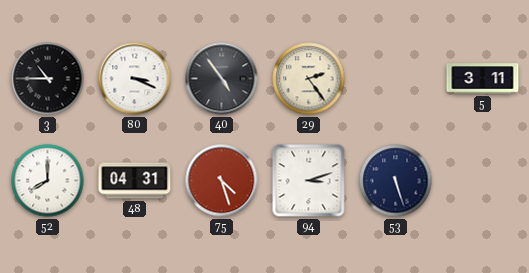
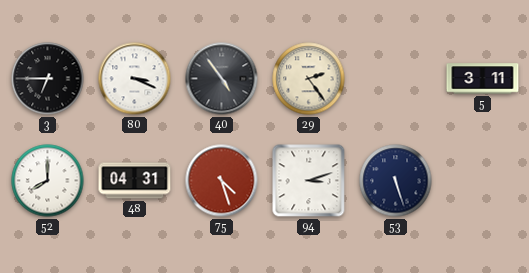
3: 10:45 -> 6:45
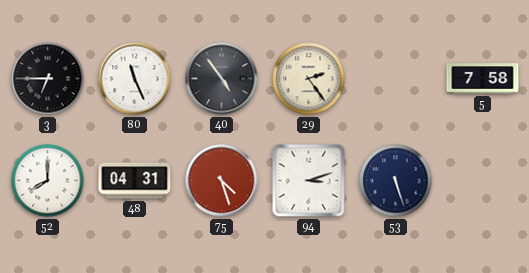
80: 3:19 -> 11:26
5: 3:11 -> 7:58
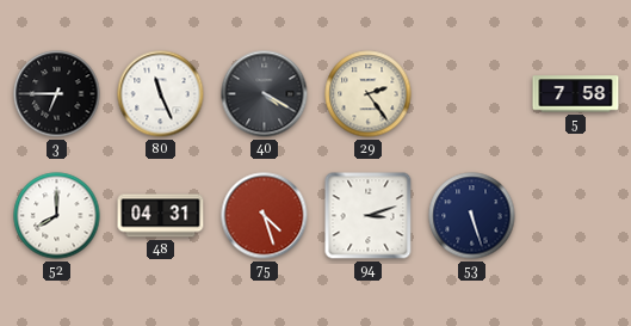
40: 4:54 -> 4:20
